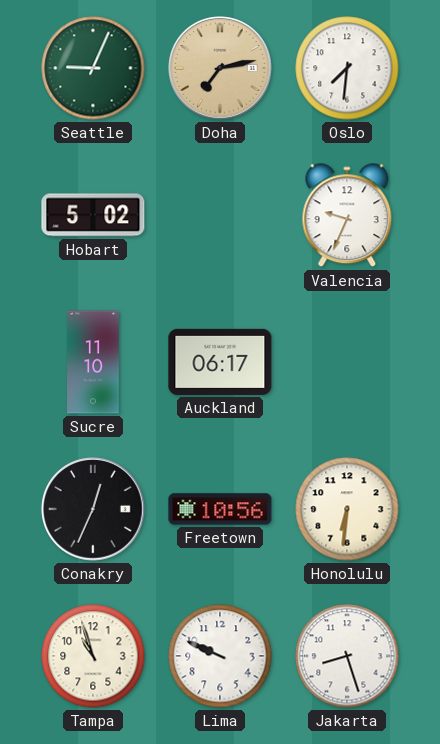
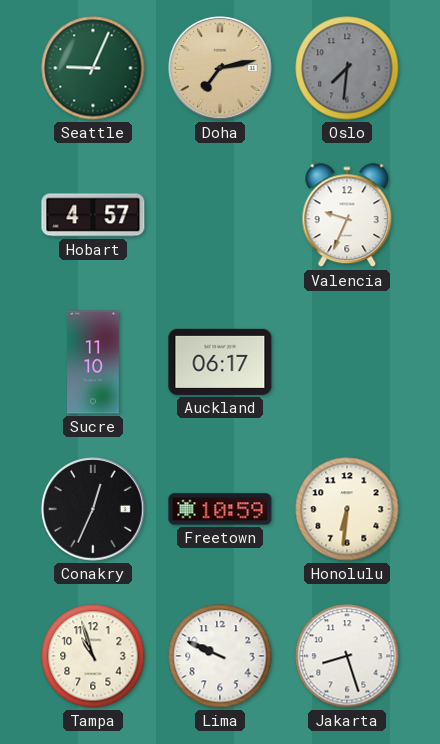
Oslo dial: white -> grey
Hobart: 5:02 -> 4:57
Freetown: 10:56 -> 10:59
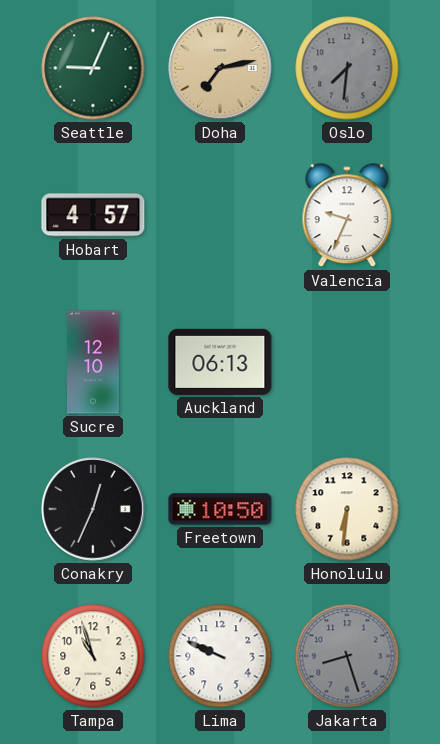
Sucre: 11:10 -> 12:10
Auckland: 06:17 -> 06:13
Freetown: 10:59 -> 10:50
Jakarta dial: white -> grey
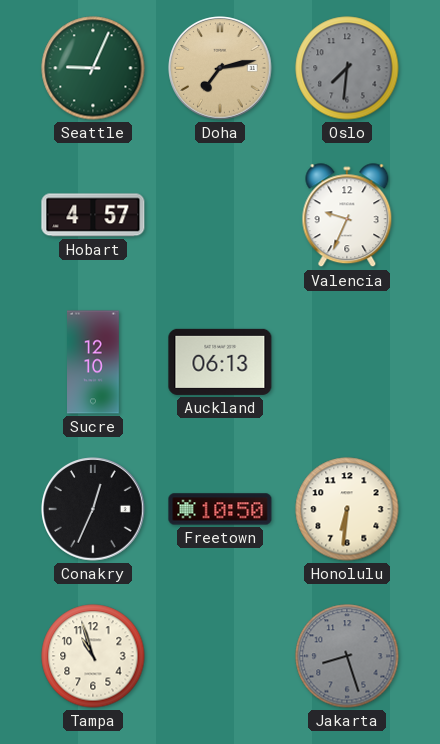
Lima: 9:49 -> none
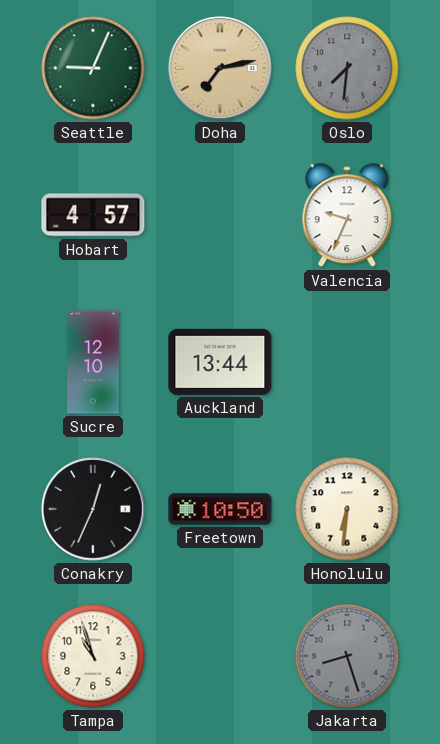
Auckland: 06:13 -> 13:44
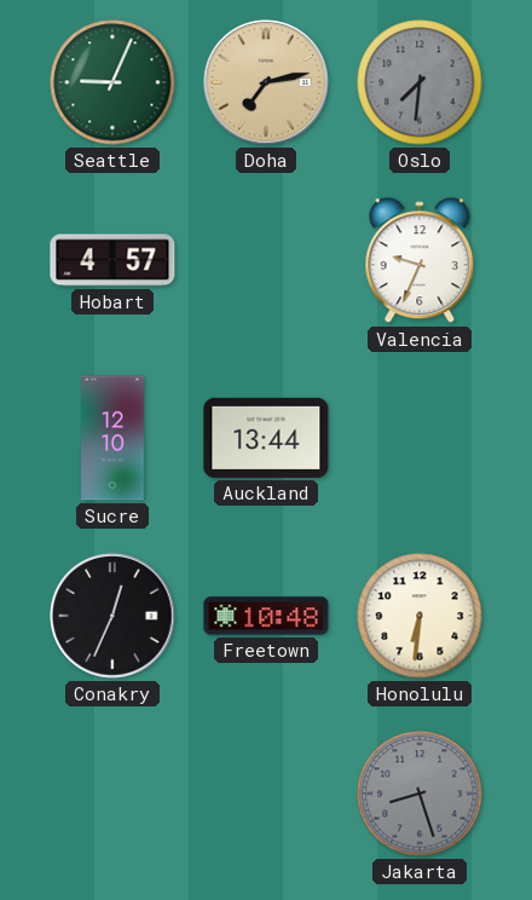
Freetown: 10:50 -> 10:48
Tampa: 10:57 -> none
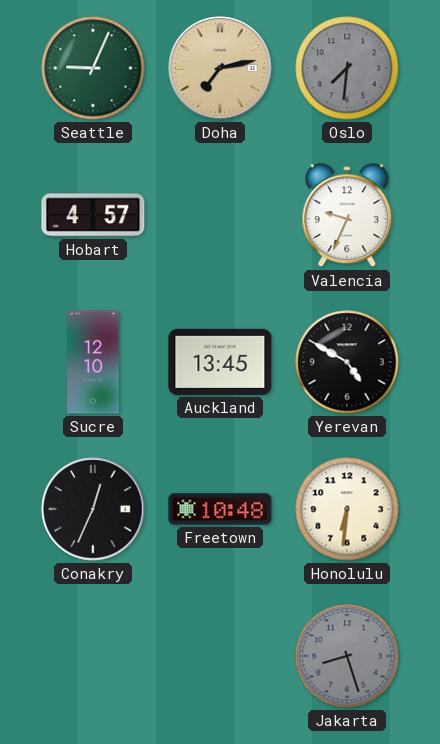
Auckland: 13:44 -> 13:45
Yerevan: none -> 4:50
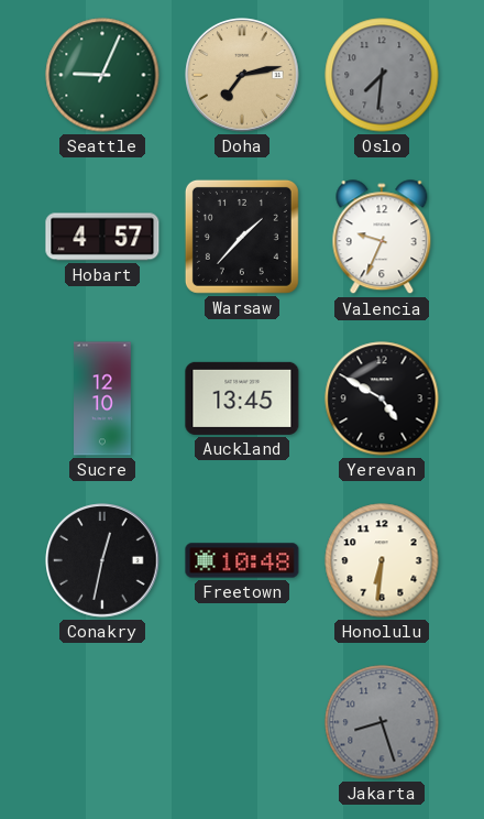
Warsaw: none -> 1:37
Conakry: 12:34 -> 12:32
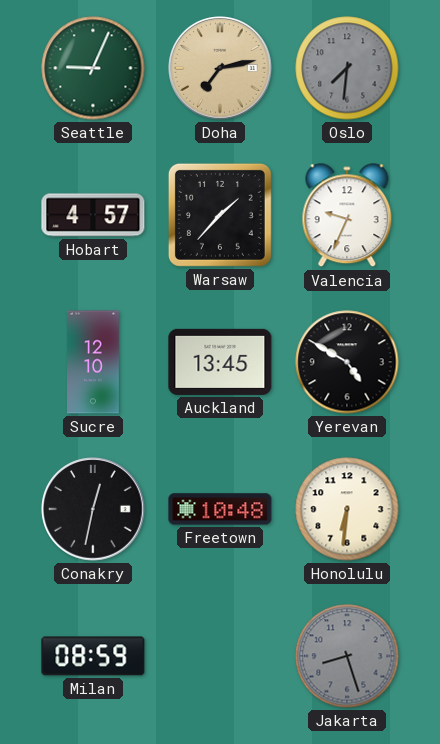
Milan: none -> 08:59
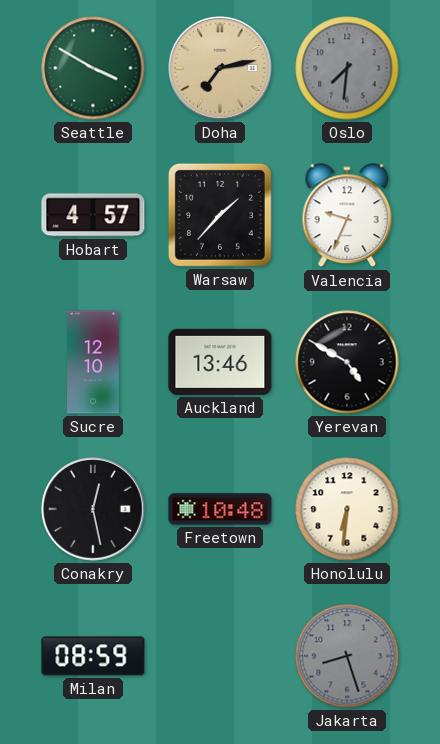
Seattle: 9:04 -> 3:50
Auckland: 13:45 -> 13:46
Conakry: 12:32 -> 12:28
